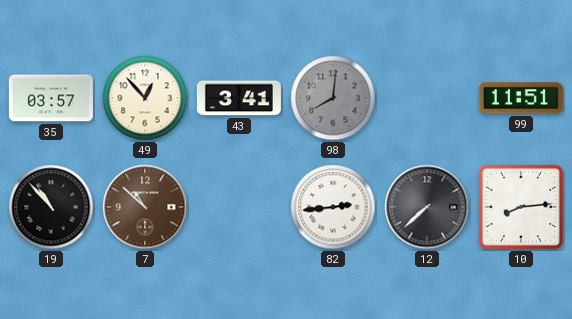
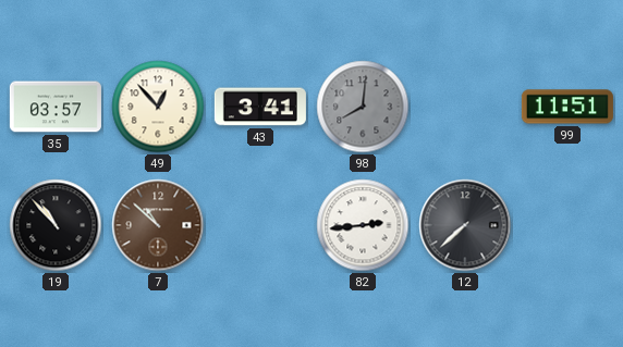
10: 8:14 -> none
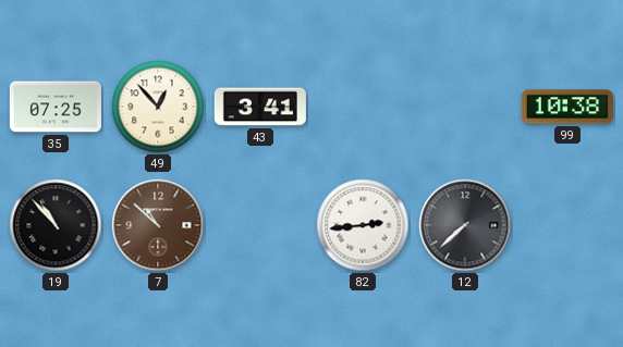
35: 03:57 -> 07:25
98: 8:01 -> none
99: 11:51 -> 10:38
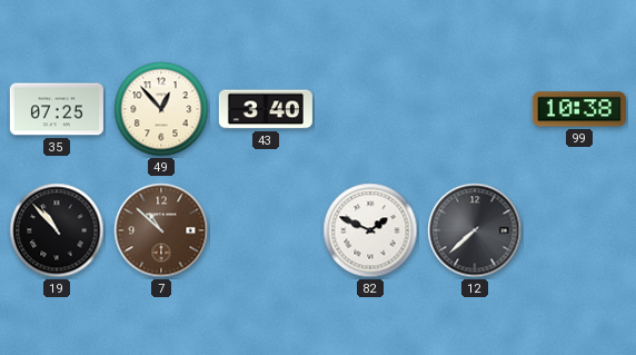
43: 3:41 -> 3:40
82: 2:44 -> 1:49
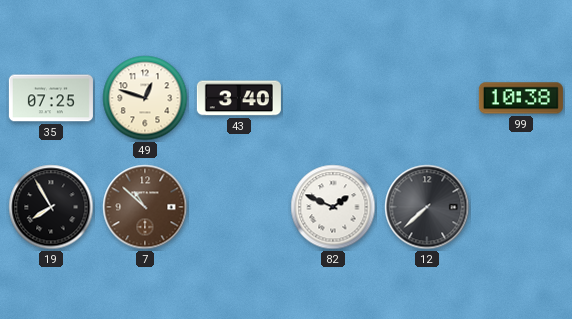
49: 12:53 -> 12:48
19: 10:53 -> 7:55
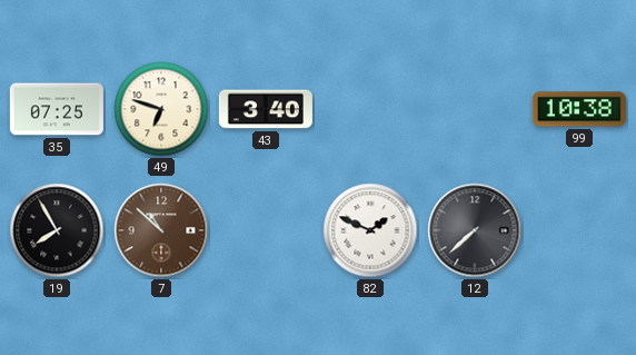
49: 12:48 -> 6:48
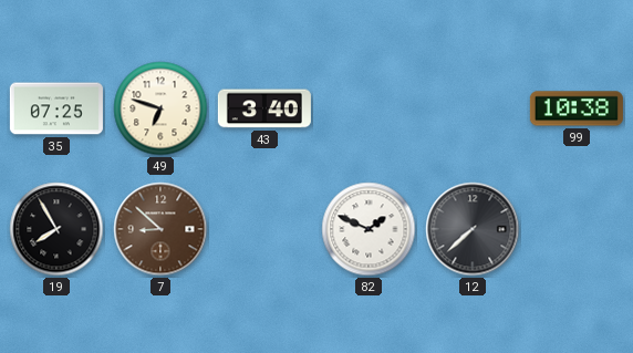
7: 10:52 -> 8:52
